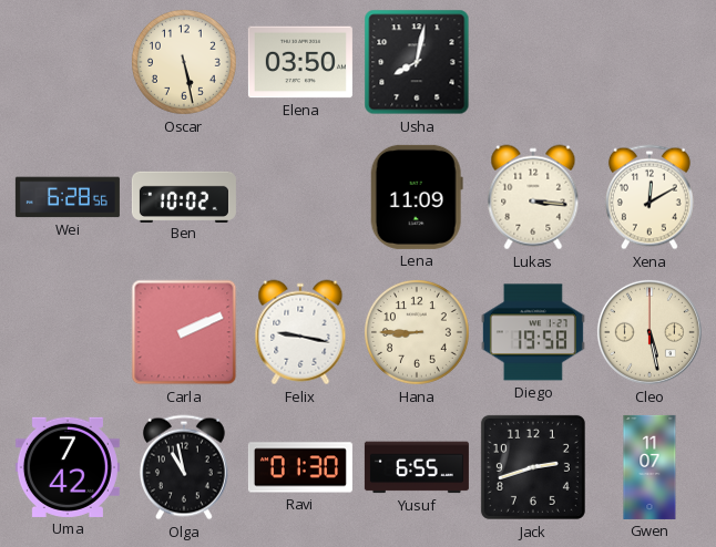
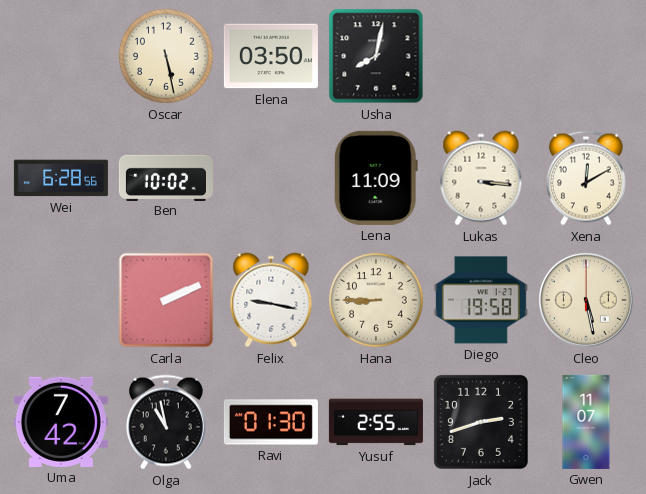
Yusuf: 6:55 -> 2:55
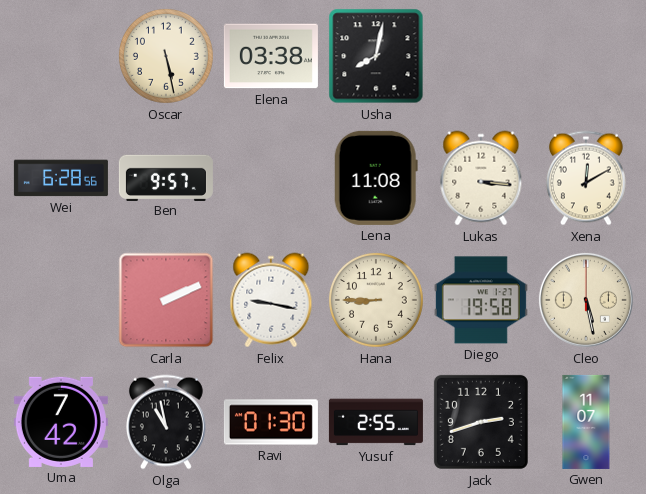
Elena: 03:50 -> 03:38
Ben: 10:02 -> 9:57
Lena: 11:09 -> 11:08
